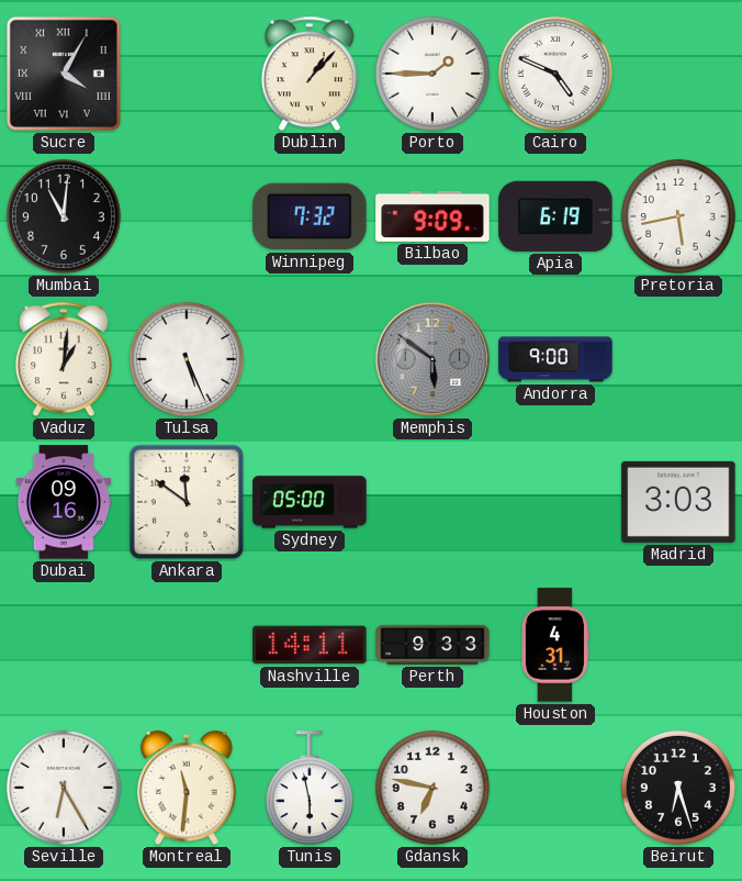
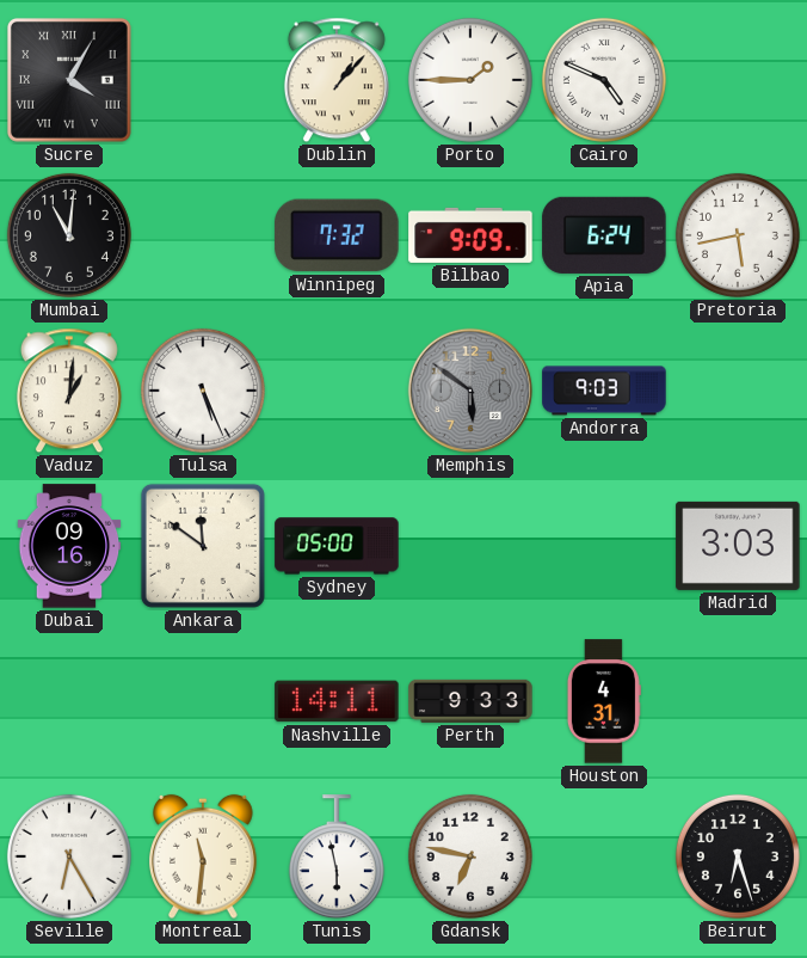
Apia: 6:19 -> 6:24
Andorra: 9:00 -> 9:03
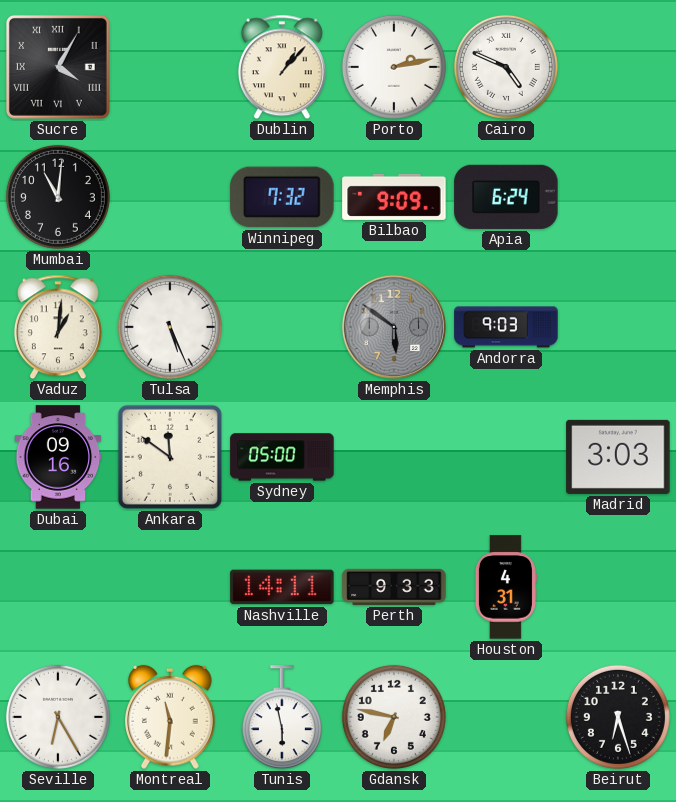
Porto: 1:45 -> 2:13
Pretoria: 5:43 -> none
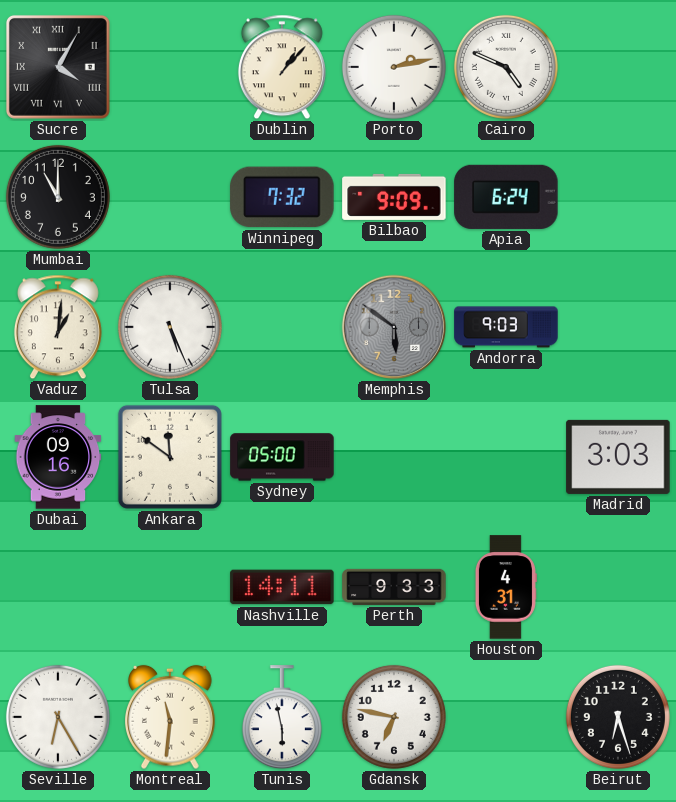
Mumbai: 11:01 -> 11:00
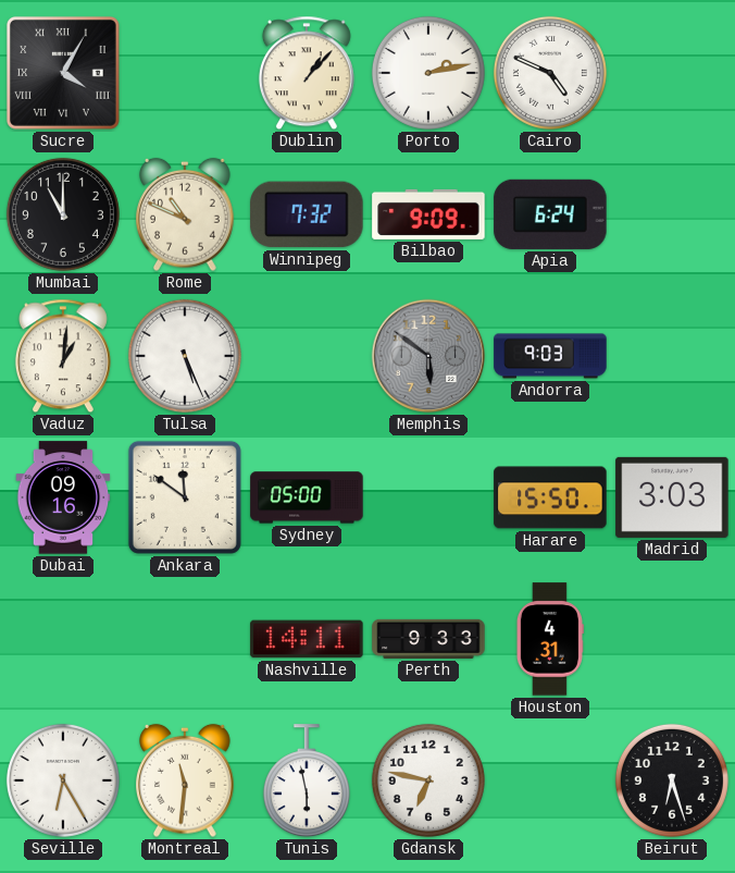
Rome: none -> 10:49
Harare: none -> 15:50
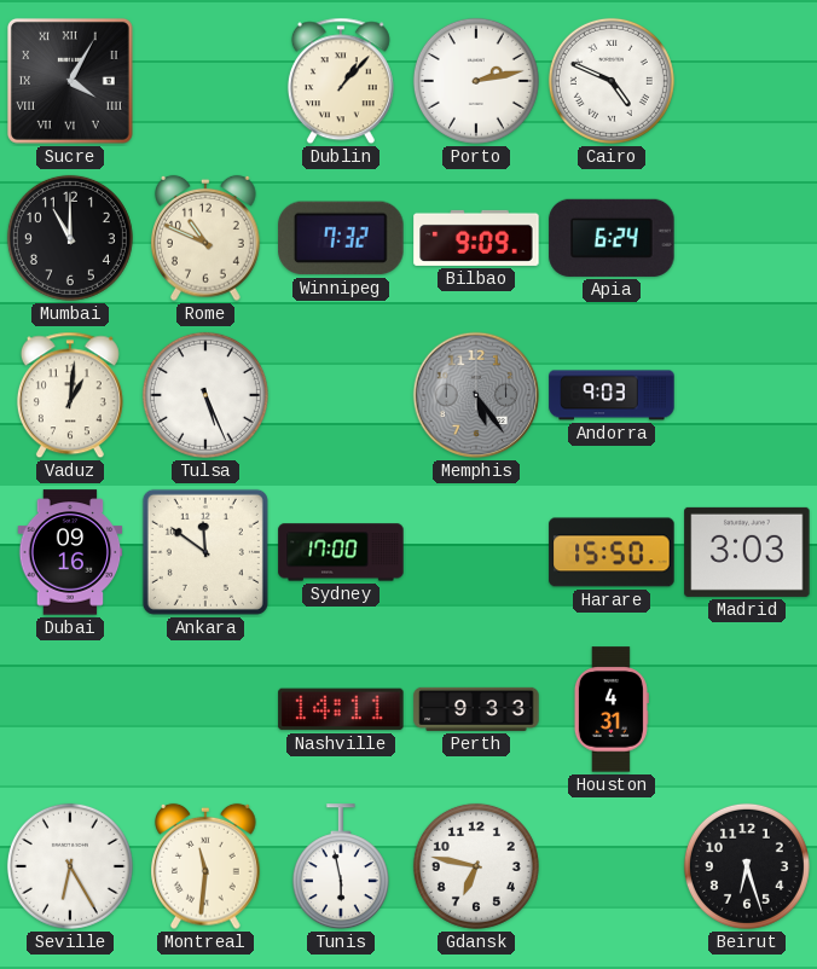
Memphis: 5:51 -> 5:24
Sydney: 05:00 -> 17:00
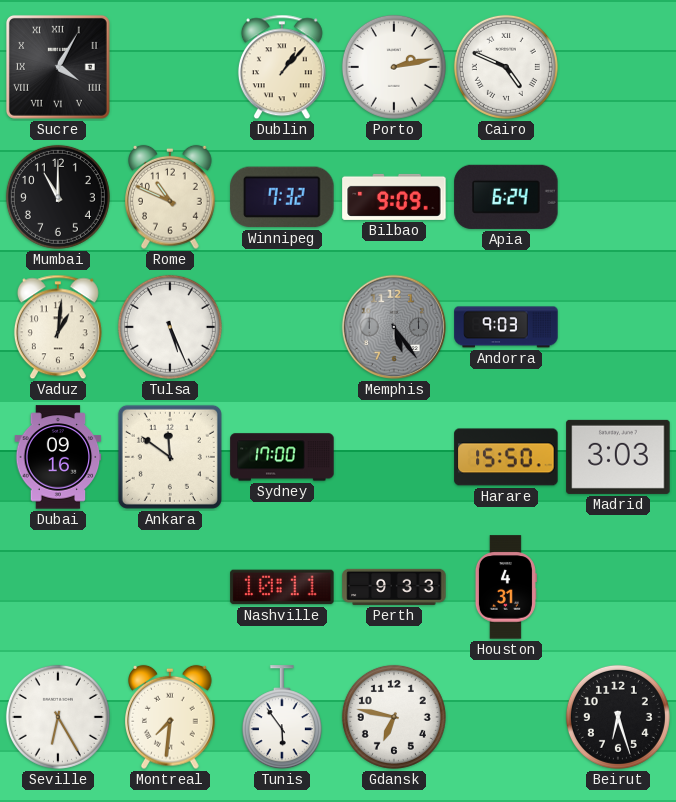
Nashville: 14:11 -> 10:11
Montreal: 11:31 -> 7:31
Tunis: 5:58 -> 5:54
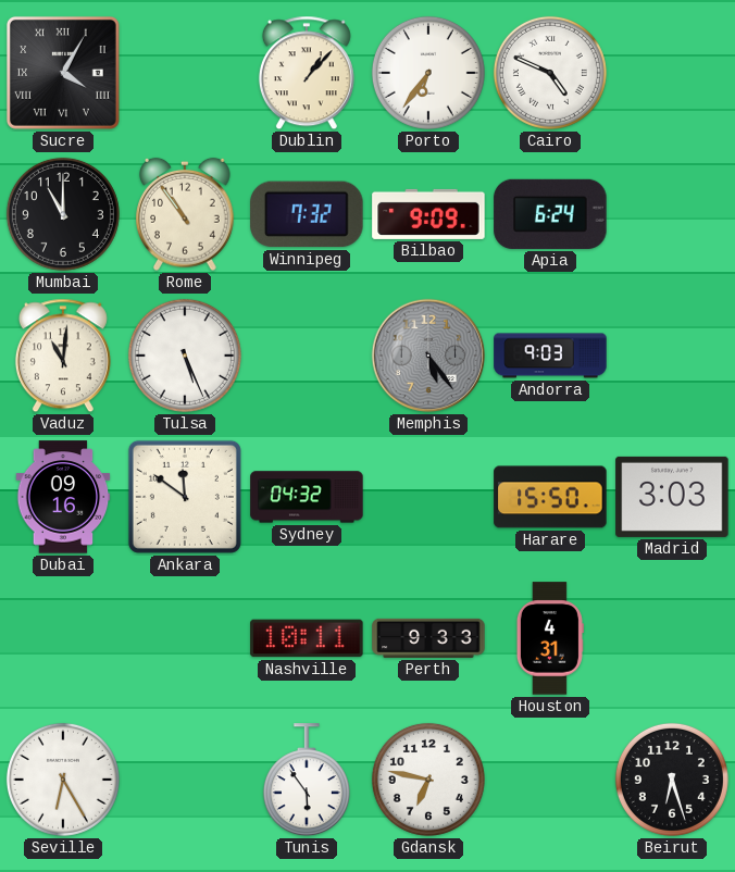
Porto: 2:13 -> 6:36
Rome: 10:49 -> 10:54
Vaduz: 1:01 -> 11:01
Sydney: 17:00 -> 04:32
Montreal: 7:31 -> none
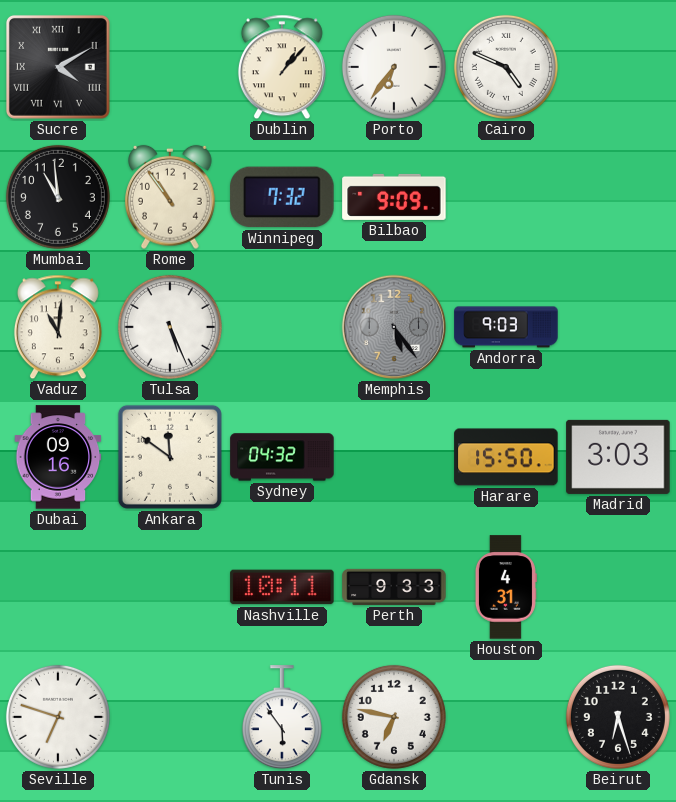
Sucre: 4:05 -> 4:10
Mumbai: 11:00 -> 10:59
Apia: 6:24 -> none
Seville: 6:25 -> 6:48
